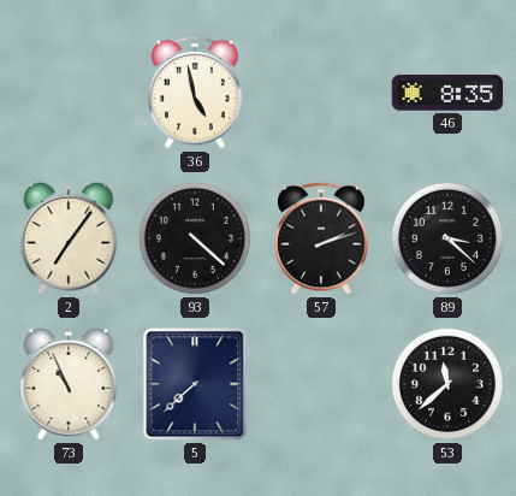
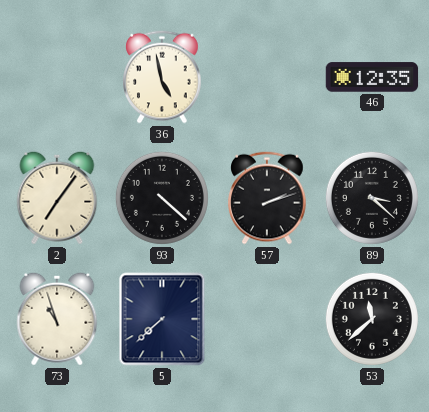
46: 8:35 -> 12:35
73: 10:56 -> 10:57
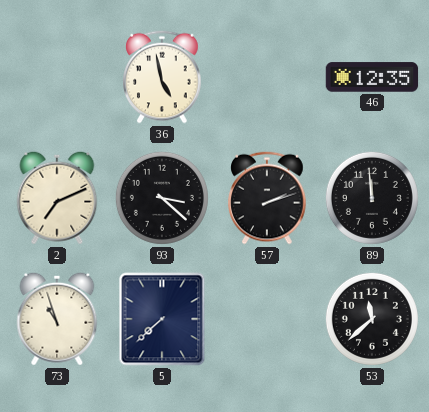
2: 7:06 -> 7:11
93: 4:22 -> 3:22
89: 3:22 -> 11:59
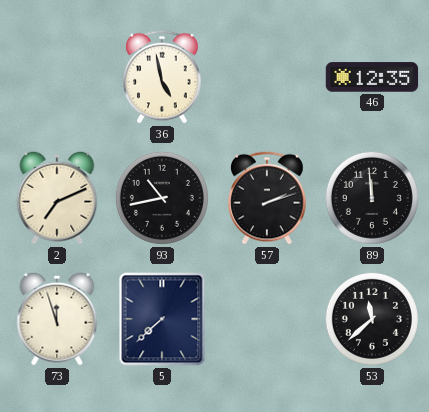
93: 3:22 -> 10:43
73: 10:57 -> 11:57
